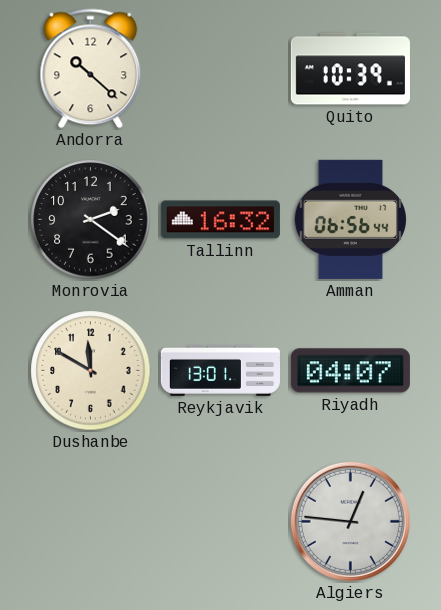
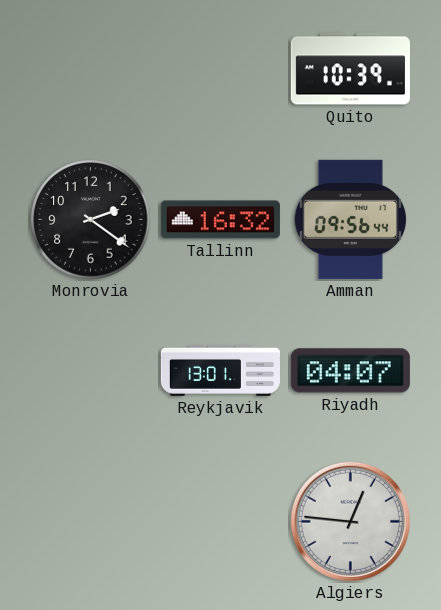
Andorra: 10:22 -> none
Amman: 06:56 -> 09:56
Dushanbe: 11:50 -> none
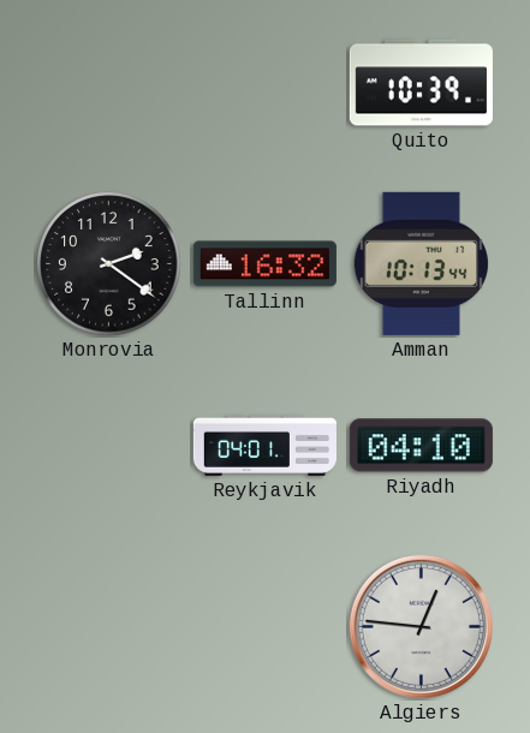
Amman: 09:56 -> 10:13
Reykjavik: 13:01 -> 04:01
Riyadh: 04:07 -> 04:10
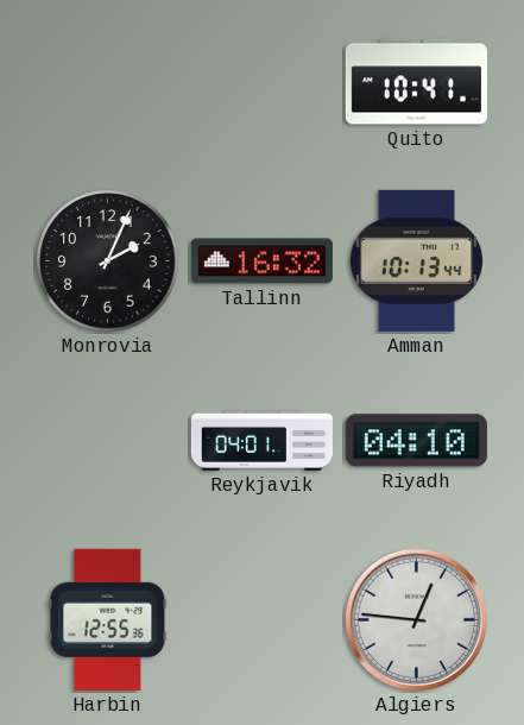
Quito: 10:39 -> 10:41
Monrovia: 2:21 -> 2:04
Harbin: none -> 12:55
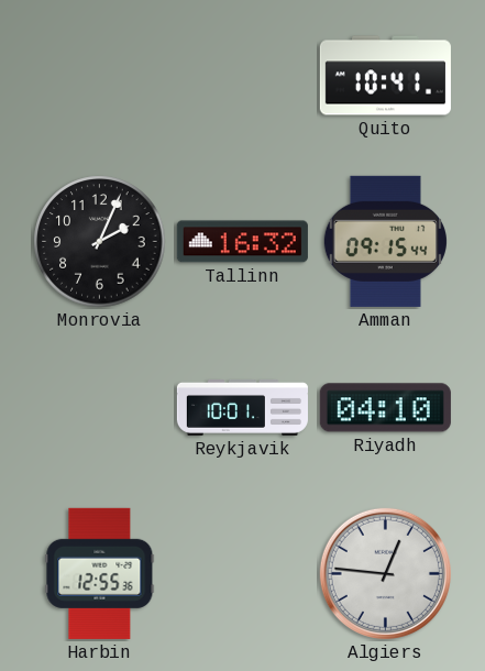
Amman: 10:13 -> 09:15
Reykjavik: 04:01 -> 10:01
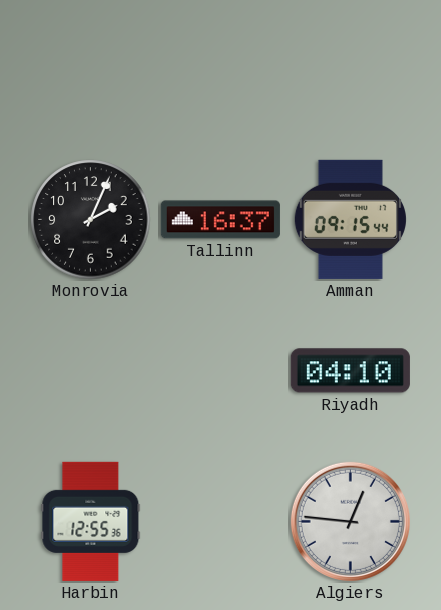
Quito: 10:41 -> none
Tallinn: 16:32 -> 16:37
Reykjavik: 10:01 -> none
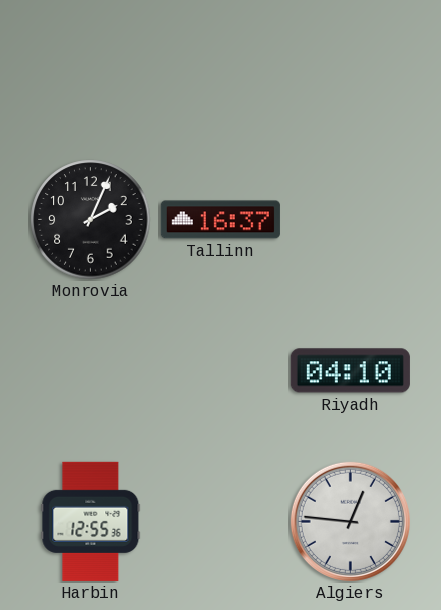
Amman: 09:15 -> none
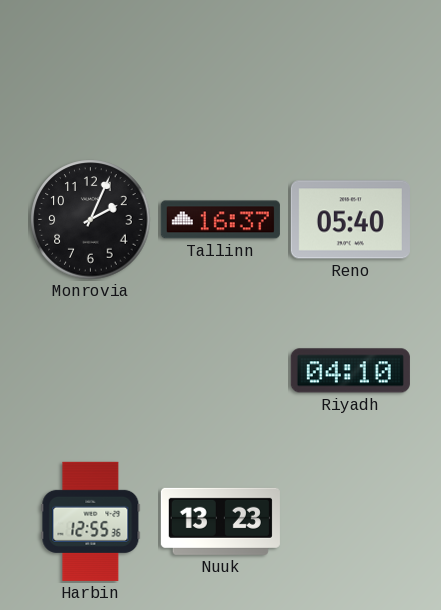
Reno: none -> 05:40
Nuuk: none -> 13:23
Algiers: 12:46 -> none
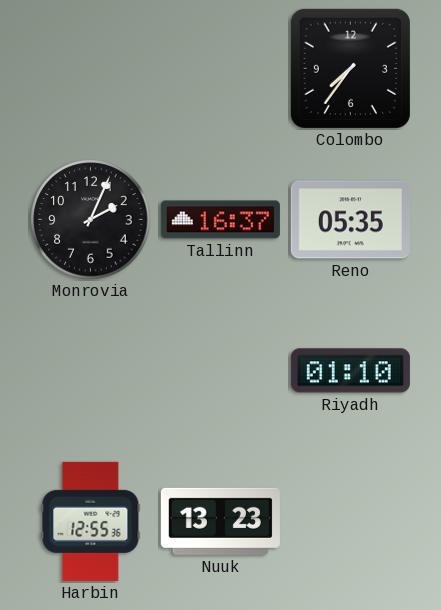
Colombo: none -> 7:36
Reno: 05:40 -> 05:35
Riyadh: 04:10 -> 01:10
